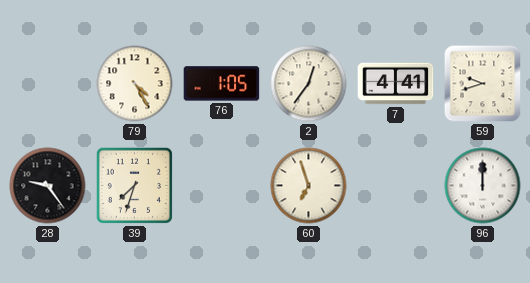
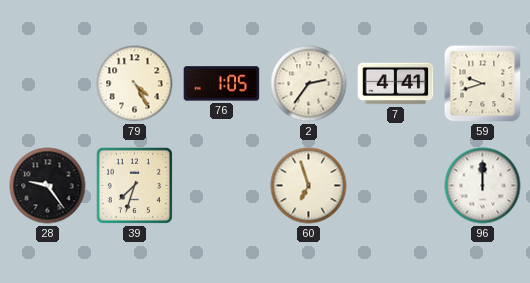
2: 12:36 -> 2:36
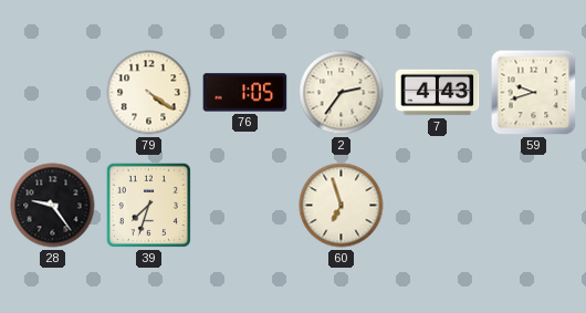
79: 4:25 -> 4:21
7: 4:41 -> 4:43
96: 12:00 -> none
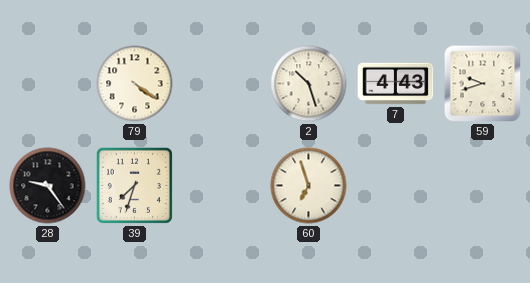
76: 1:05 -> none
2: 2:36 -> 10:27
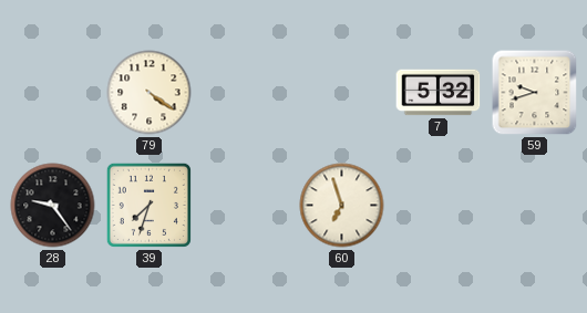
2: 10:27 -> none
7: 4:43 -> 5:32
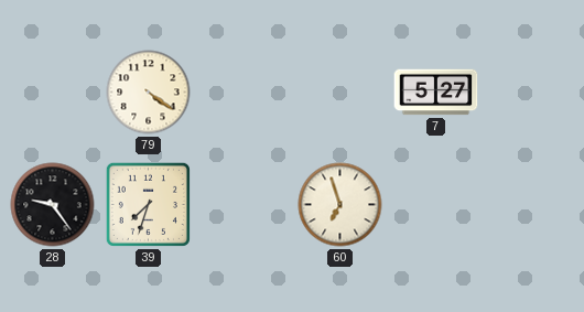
7: 5:32 -> 5:27
59: 9:42 -> none
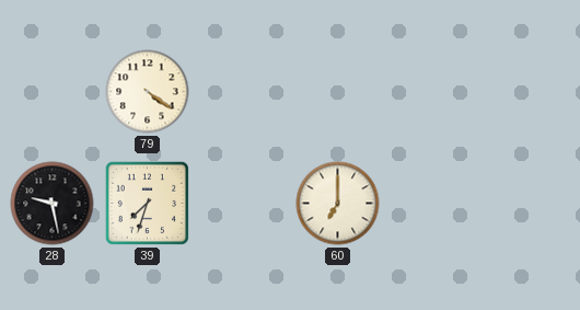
7: 5:27 -> none
28: 9:24 -> 9:28
60: 6:57 -> 7:00
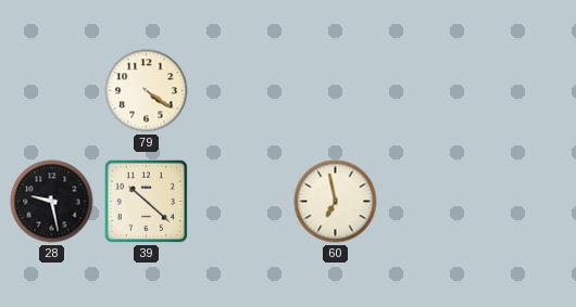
39: 7:33 -> 10:22
60: 7:00 -> 6:58
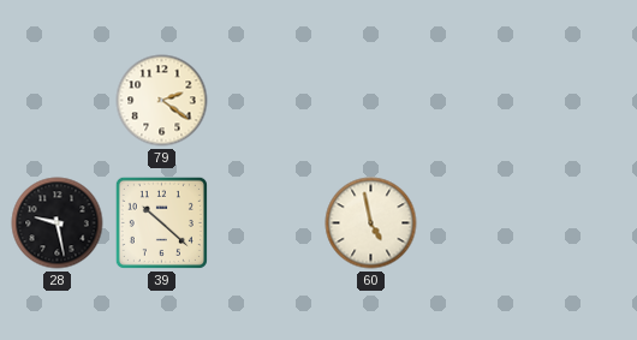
79: 4:21 -> 2:21
60: 6:58 -> 4:58
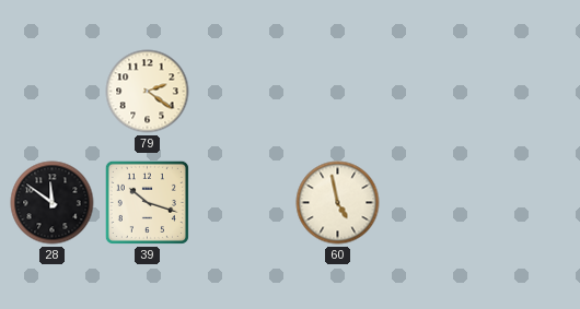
28: 9:28 -> 11:51
39: 10:22 -> 10:18
